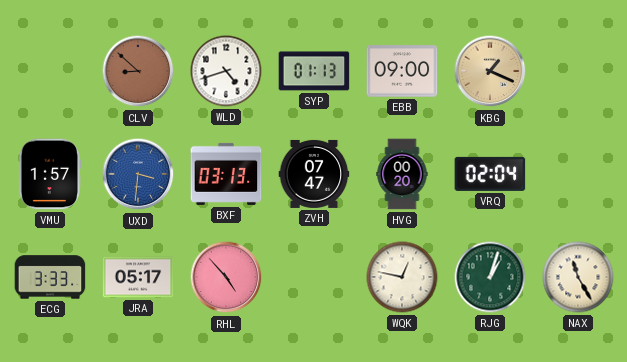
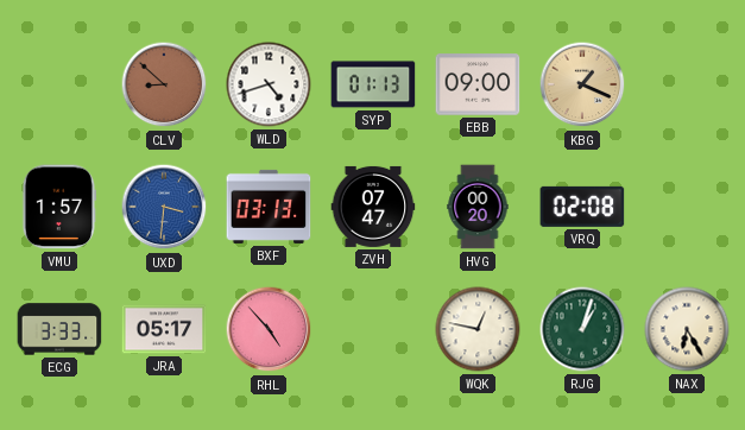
VRQ: 02:04 -> 02:08
NAX: 11:25 -> 6:25
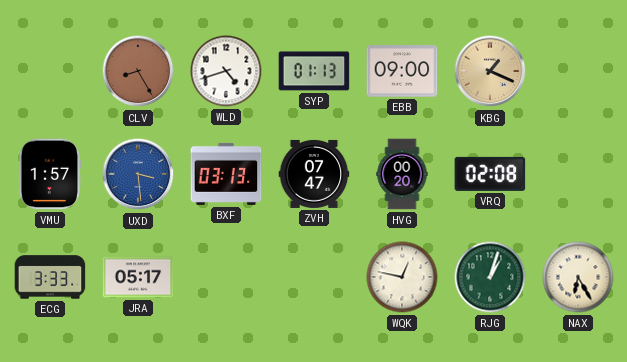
CLV: 8:52 -> 8:25
UXD: 3:31 -> 3:29
RHL: 4:53 -> none
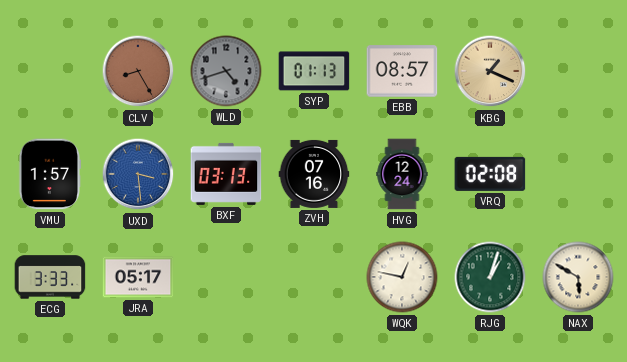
WLD dial: white -> grey
EBB: 09:00 -> 08:57
ZVH: 07:47 -> 07:16
HVG: 00:20 -> 12:24
NAX: 6:25 -> 5:50
